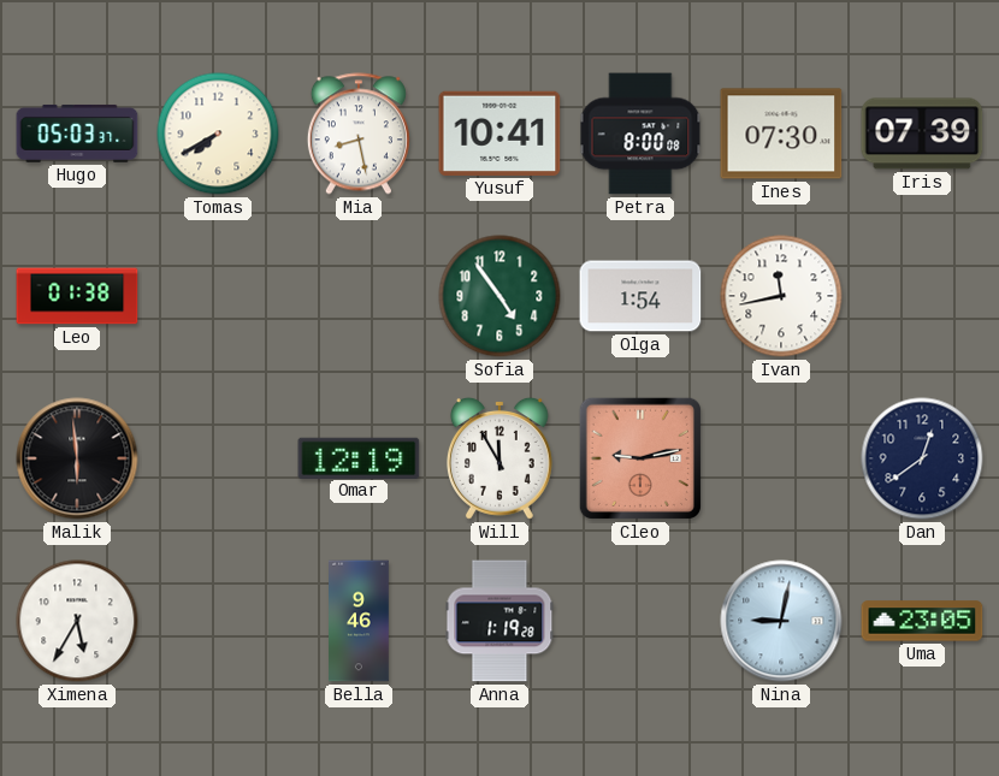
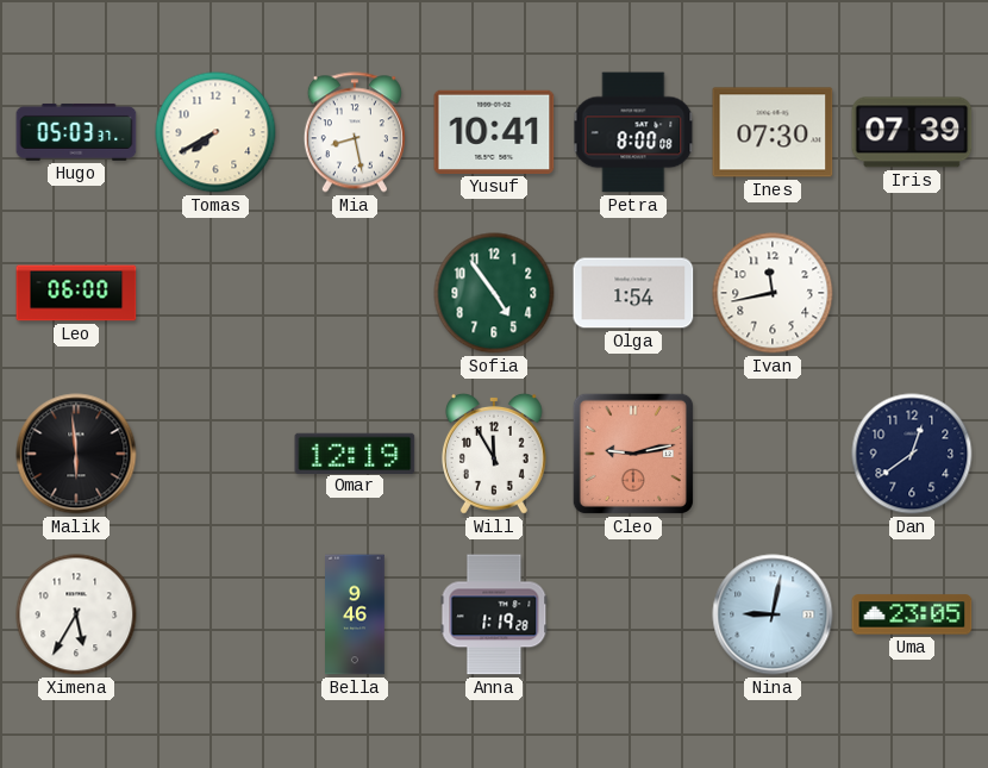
Leo: 01:38 -> 06:00
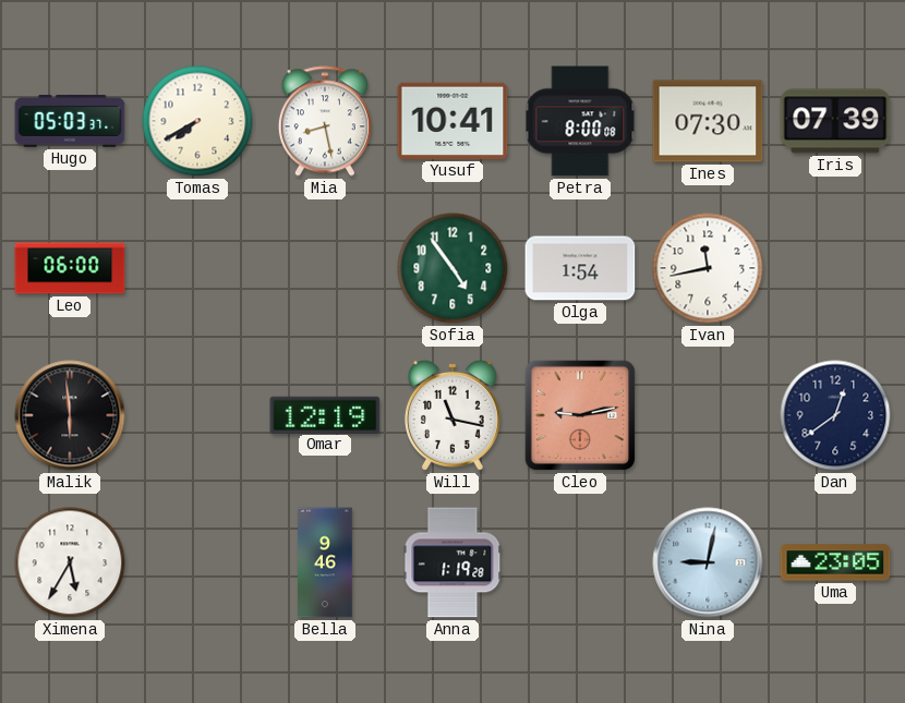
Will: 11:55 -> 11:17
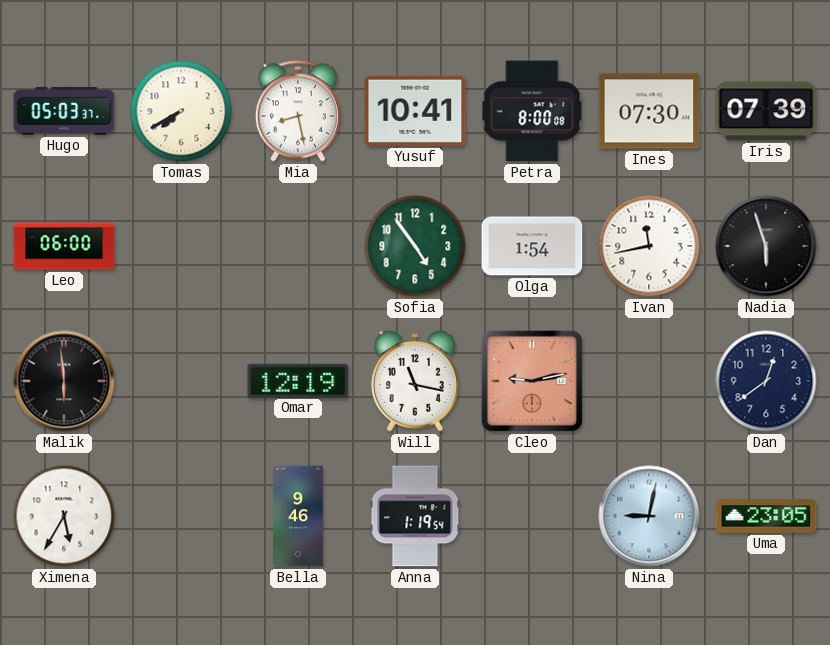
Nadia: none -> 5:57
Anna: 1:19:28 -> 1:19:54
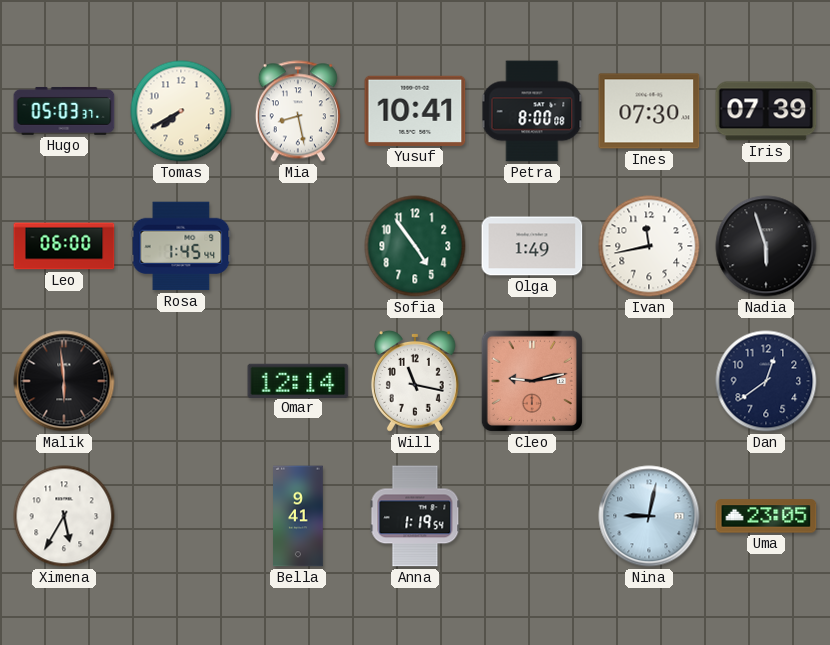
Rosa: none -> 1:45
Olga: 1:54 -> 1:49
Omar: 12:19 -> 12:14
Bella: 9:46 -> 9:41
